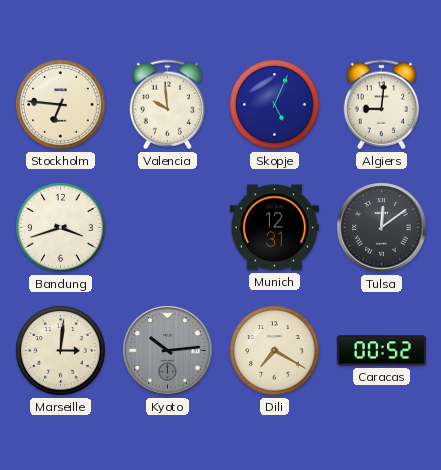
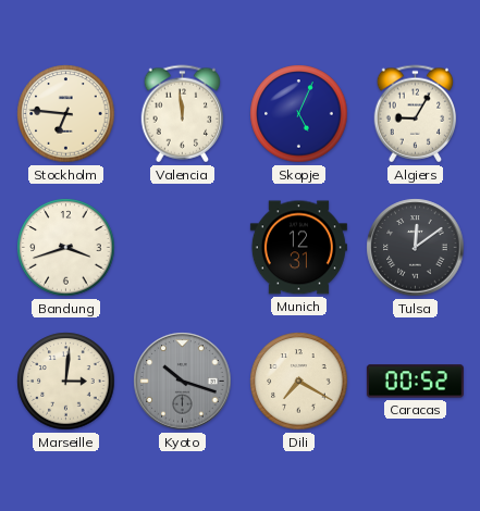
Valencia: 9:59 -> 11:59
Algiers: 9:01 -> 9:05
Kyoto: 10:14 -> 10:18
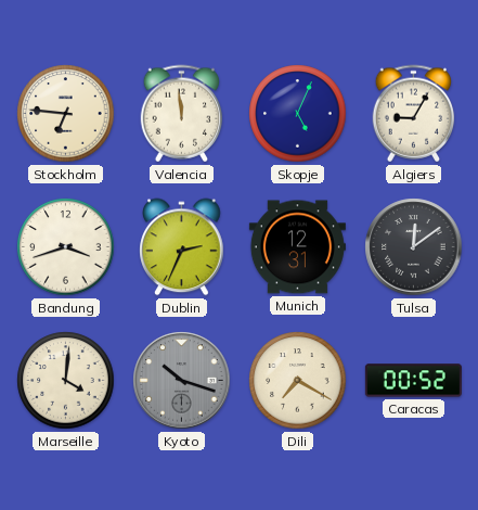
Dublin: none -> 2:34
Marseille: 3:01 -> 4:01
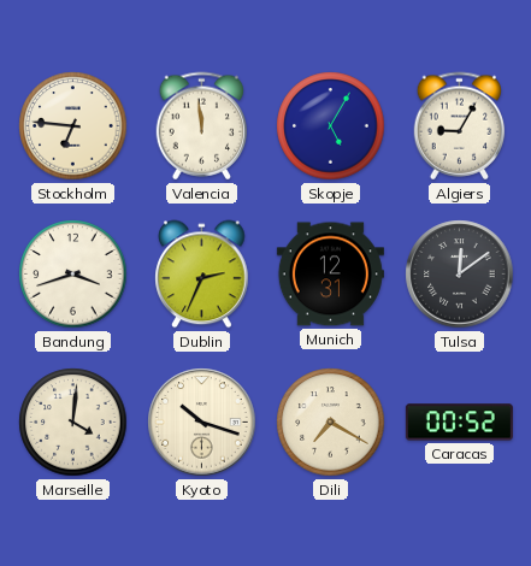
Skopje: 5:04 -> 5:05
Kyoto dial: grey -> cream
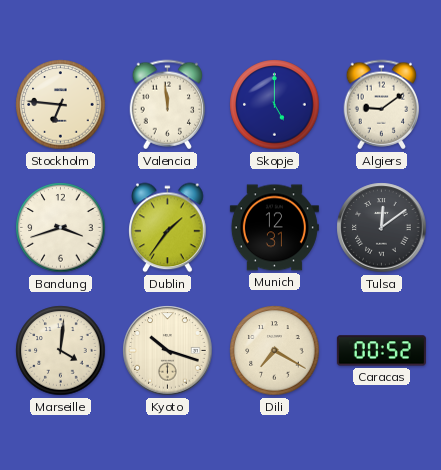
Skopje: 5:05 -> 5:00
Algiers: 9:05 -> 9:09
Dublin: 2:34 -> 1:36
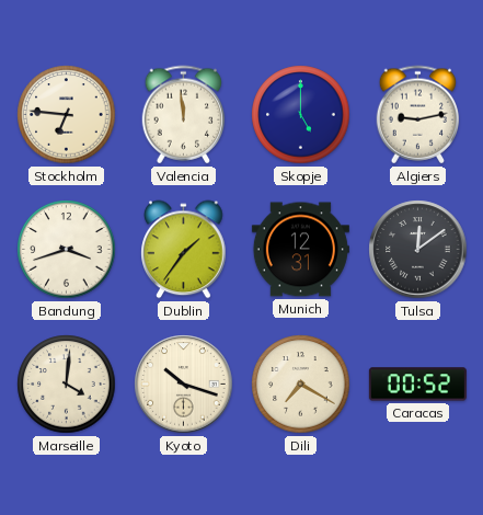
Algiers: 9:09 -> 9:13
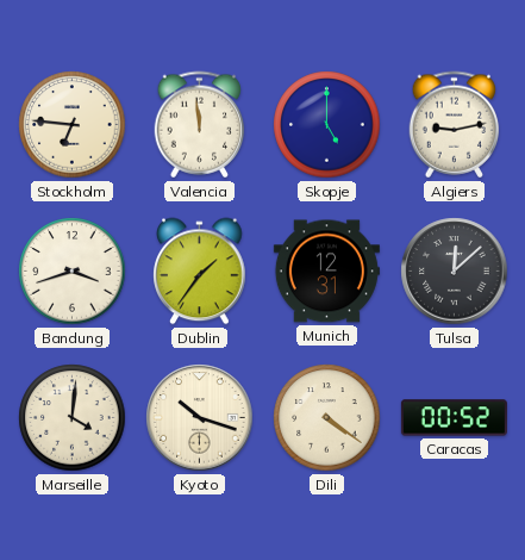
Tulsa: 12:09 -> 12:08
Dili: 7:20 -> 4:21
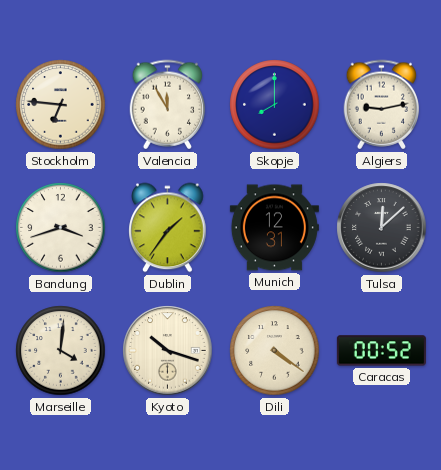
Valencia: 11:59 -> 11:55
Skopje: 5:00 -> 8:00
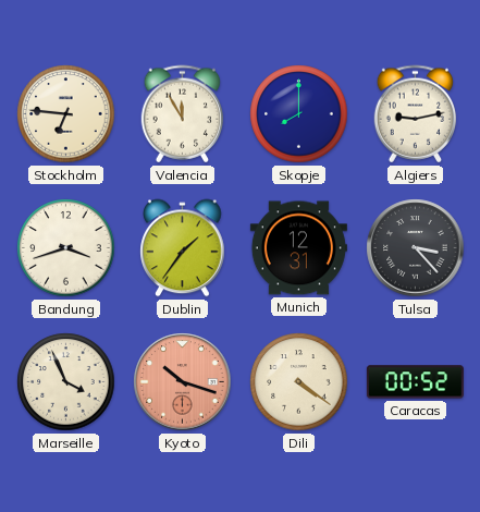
Tulsa: 12:08 -> 3:23
Marseille: 4:01 -> 3:56
Kyoto dial: cream -> salmon
